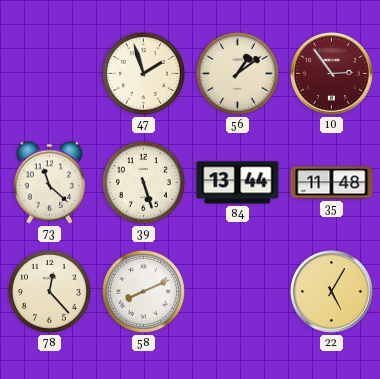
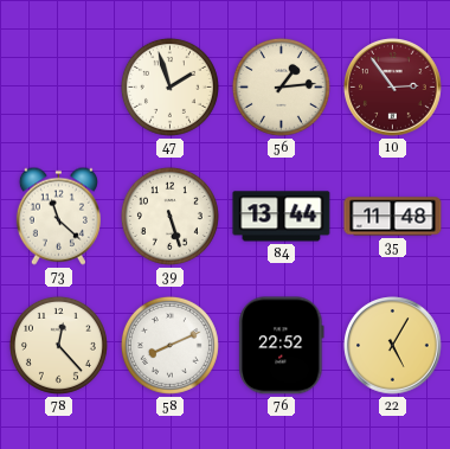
56: 1:09 -> 1:14
76: none -> 22:52
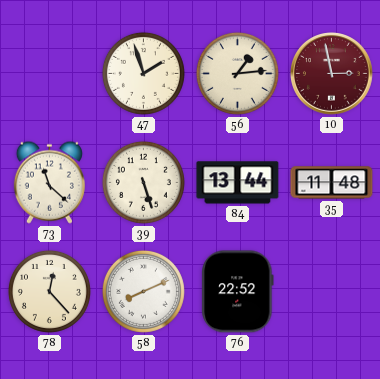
10: 2:54 -> 2:58
22: 5:05 -> none
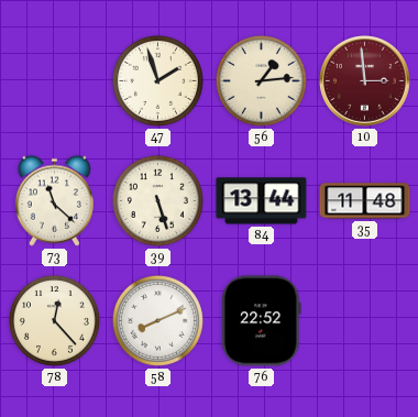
10: 2:58 -> 2:59
